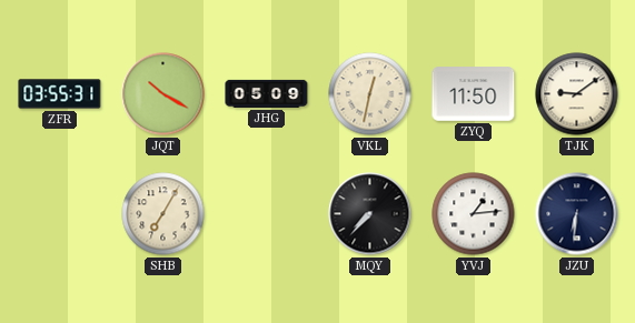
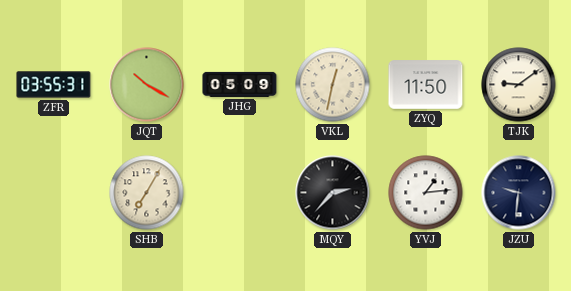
MQY: 7:37 -> 2:37
JZU: 6:31 -> 9:31
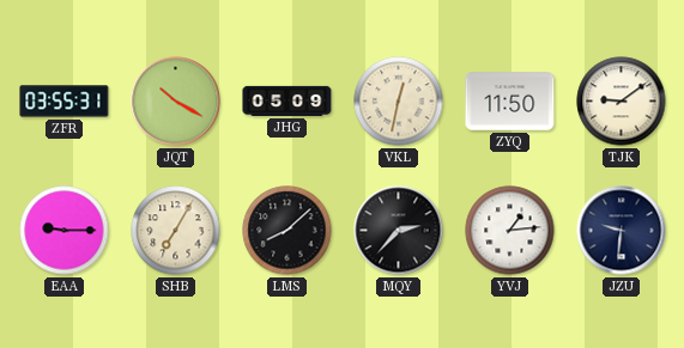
EAA: none -> 9:15
LMS: none -> 8:08
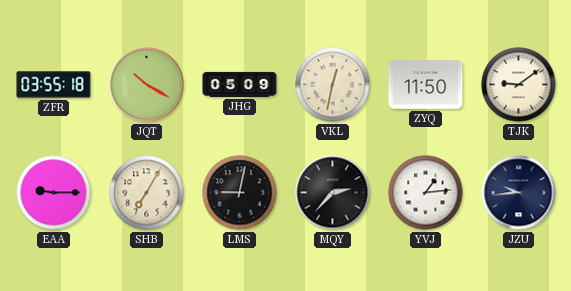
ZFR: 03:55:31 -> 03:55:18
LMS: 8:08 -> 9:02
JZU: 9:31 -> 9:44
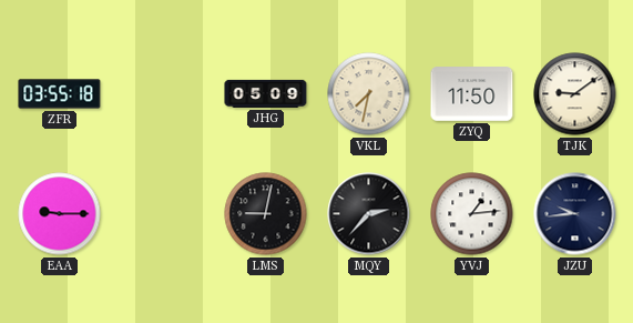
JQT: 10:20 -> none
VKL: 12:32 -> 7:32
SHB: 7:05 -> none
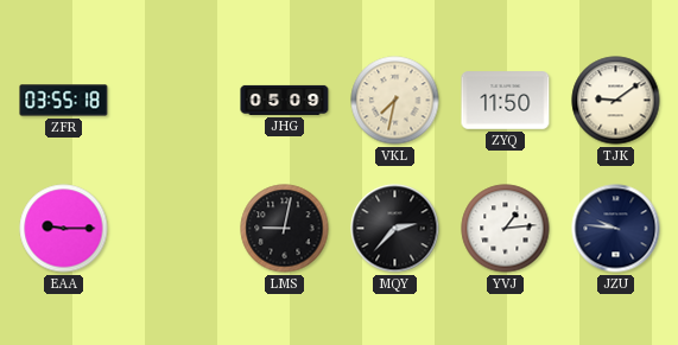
JZU: 9:44 -> 9:46
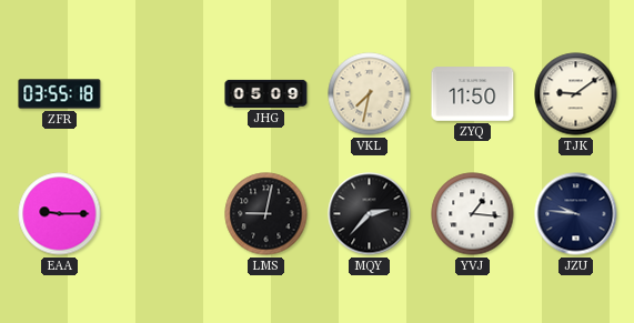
YVJ: 1:14 -> 1:16
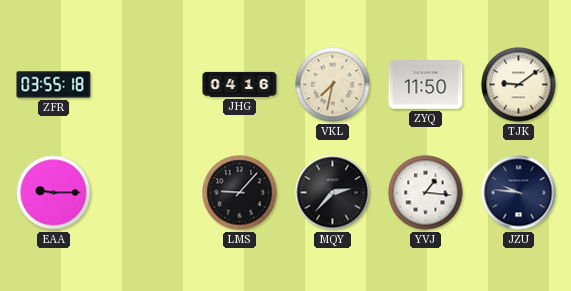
JHG: 05:09 -> 04:16
LMS: 9:02 -> 9:07
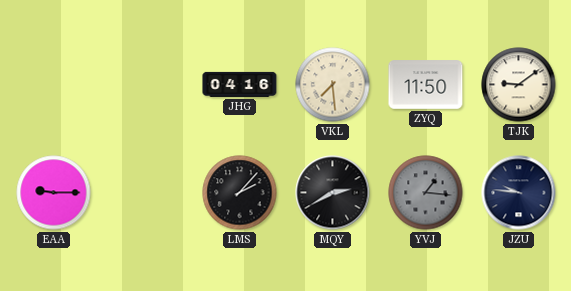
ZFR: 03:55 -> none
VKL: 7:32 -> 7:29
LMS: 9:07 -> 2:07
MQY: 2:37 -> 2:40
YVJ dial: white -> grey
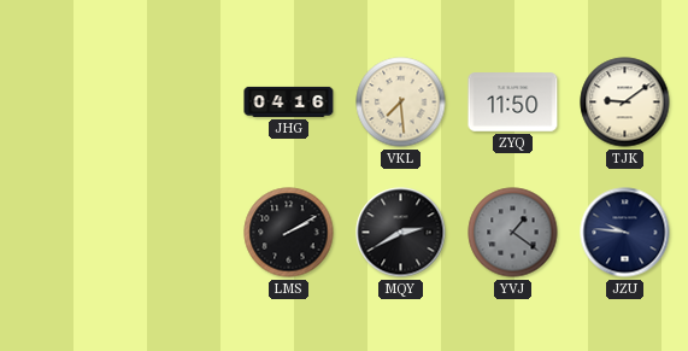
EAA: 9:15 -> none
LMS: 2:07 -> 2:10
YVJ: 1:16 -> 1:21
